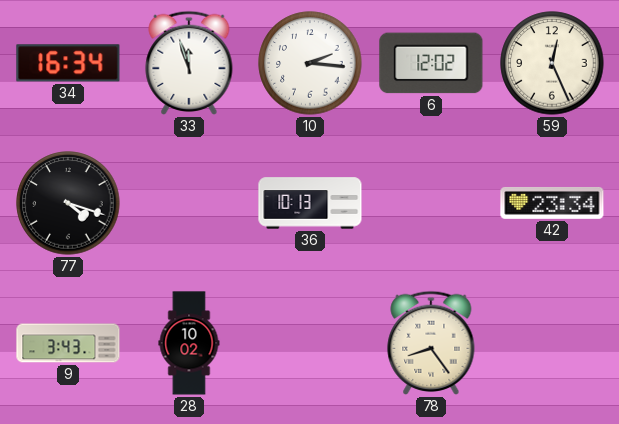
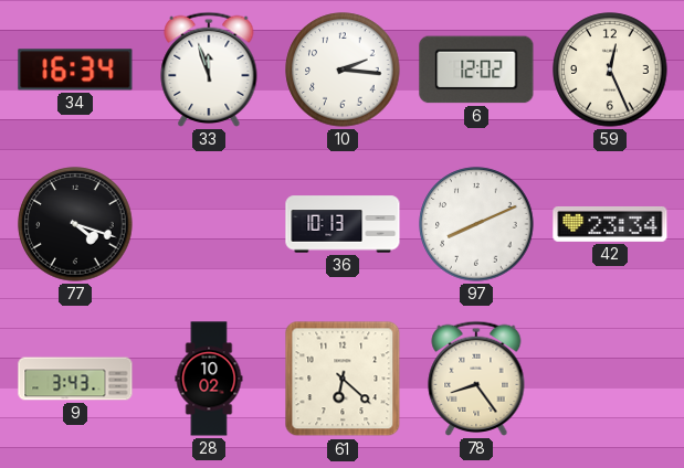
97: none -> 8:11
61: none -> 6:22
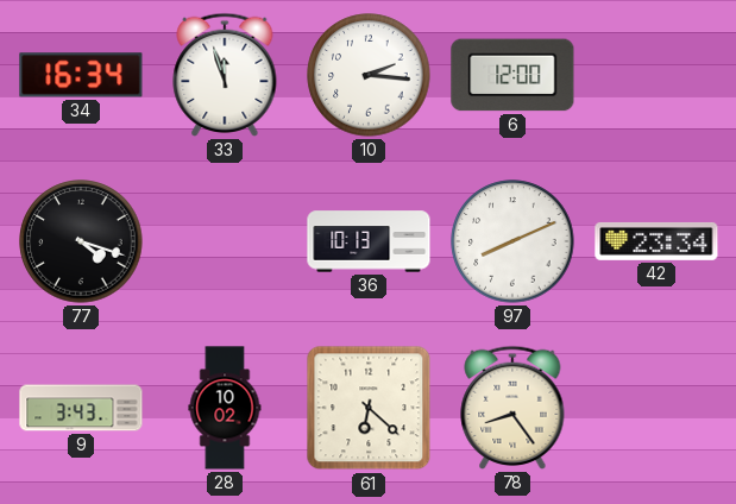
6: 12:02 -> 12:00
59: 12:26 -> none
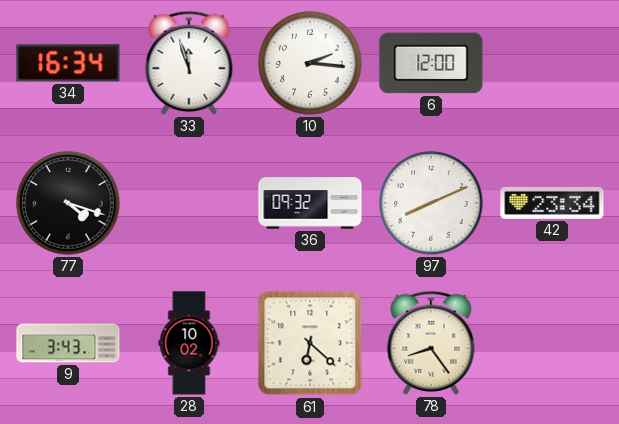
36: 10:13 -> 09:32
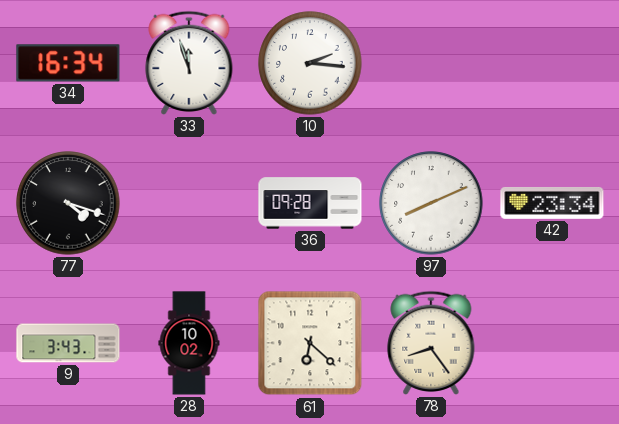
6: 12:00 -> none
36: 09:32 -> 09:28
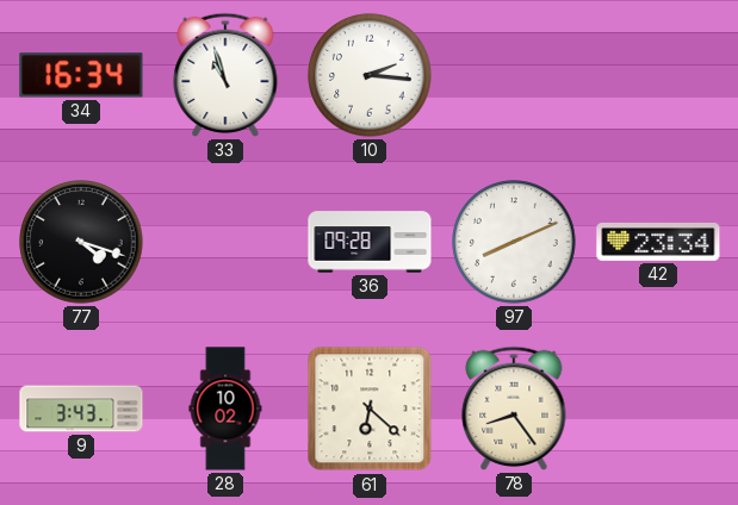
33: 11:57 -> 10:57
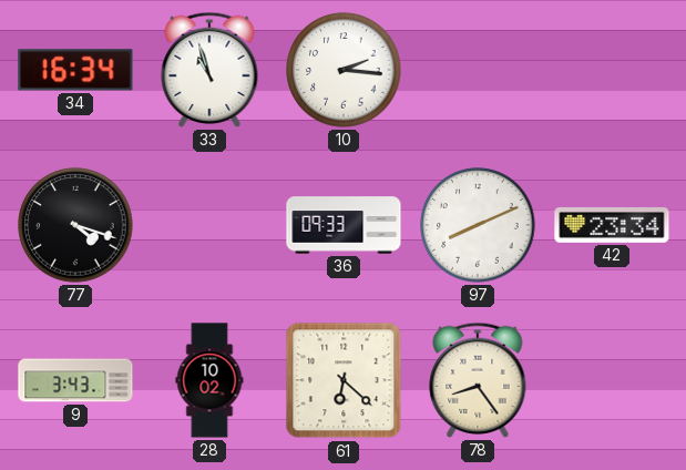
36: 09:28 -> 09:33
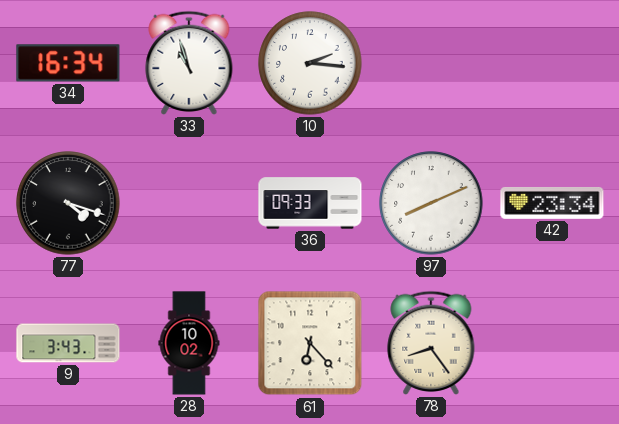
61: 6:22 -> 6:23
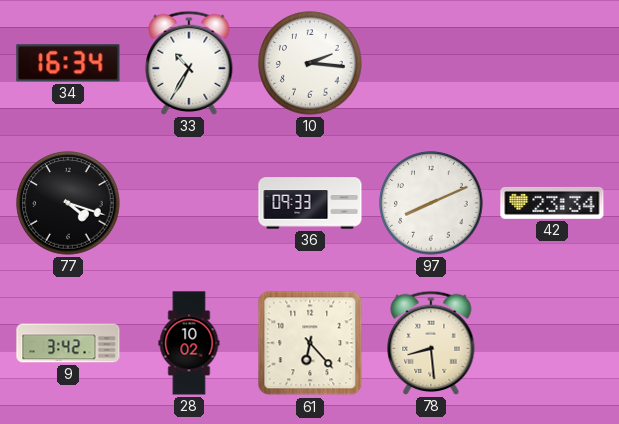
33: 10:57 -> 10:35
9: 3:43 -> 3:42
78: 8:24 -> 8:29
